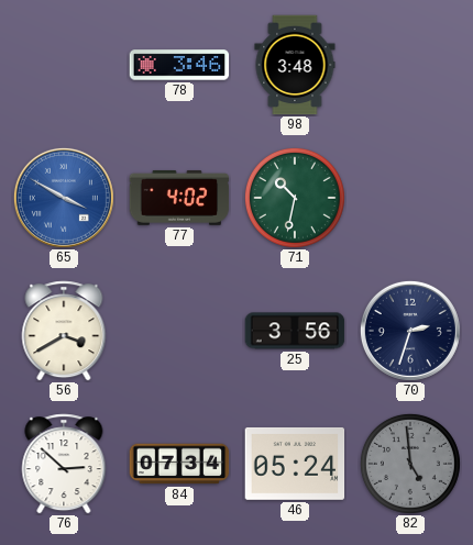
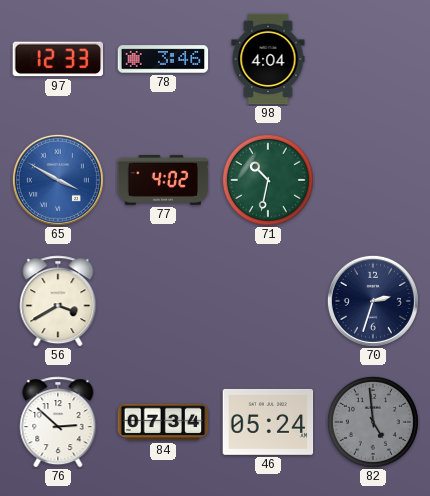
97: none -> 12:33
98: 3:48 -> 4:04
25: 3:56 -> none
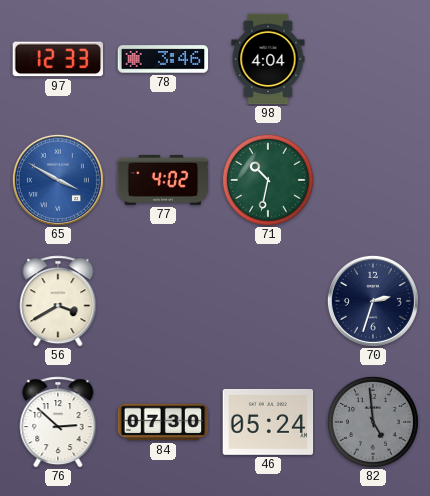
84: 07:34 -> 07:30
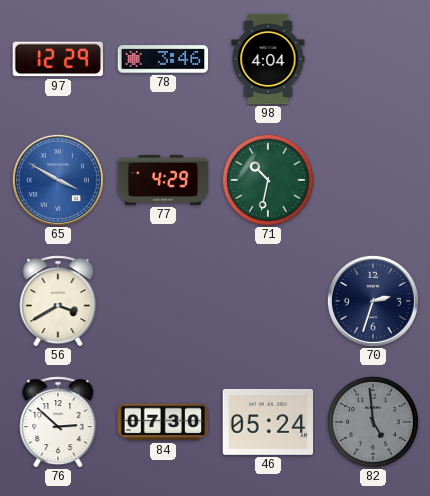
97: 12:33 -> 12:29
77: 4:02 -> 4:29
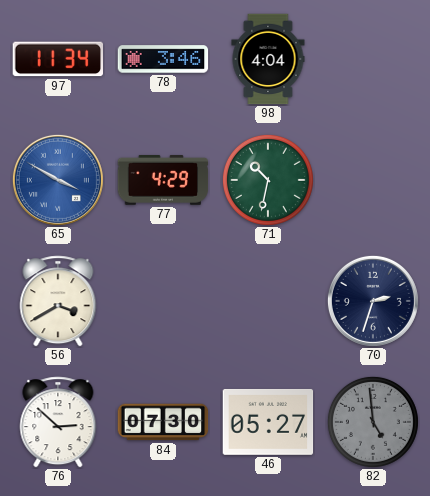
97: 12:29 -> 11:34
46: 05:24 -> 05:27
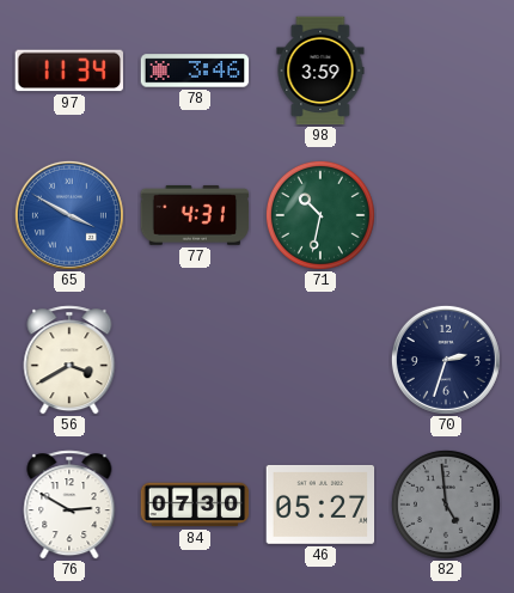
98: 4:04 -> 3:59
77: 4:29 -> 4:31
76: 2:52 -> 2:50
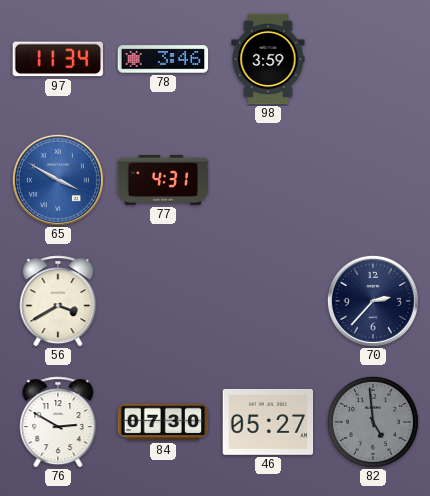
71: 10:32 -> none
70: 2:33 -> 2:37
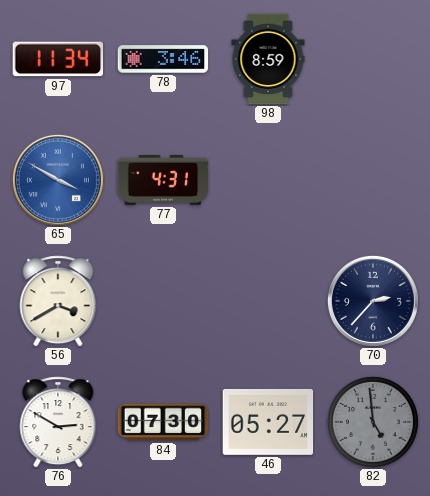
98: 3:59 -> 8:59
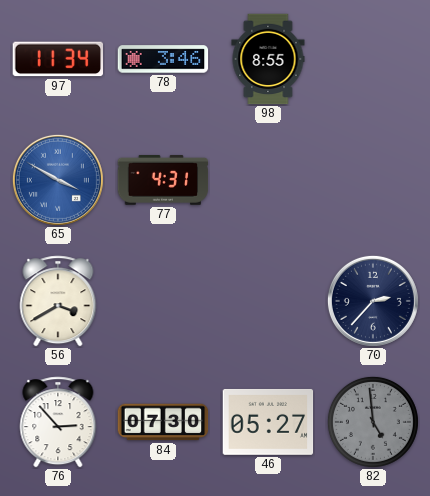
98: 8:59 -> 8:55
76: 2:50 -> 2:53
